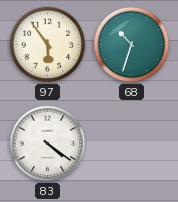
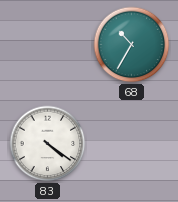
97: 5:54 -> none
68: 10:33 -> 10:35
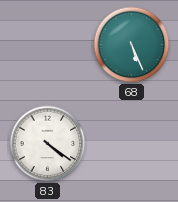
68: 10:35 -> 5:26
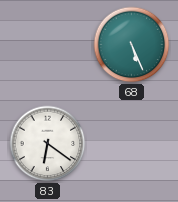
83: 4:21 -> 6:21
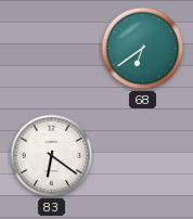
68: 5:26 -> 6:39
